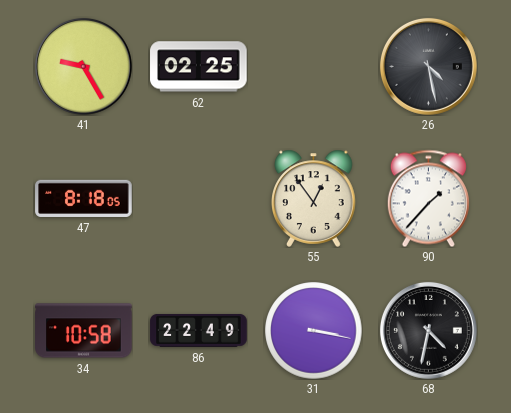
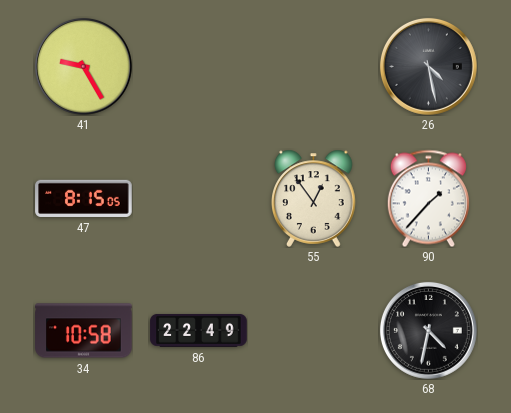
62: 02:25 -> none
47: 8:18 -> 8:15
31: 3:17 -> none
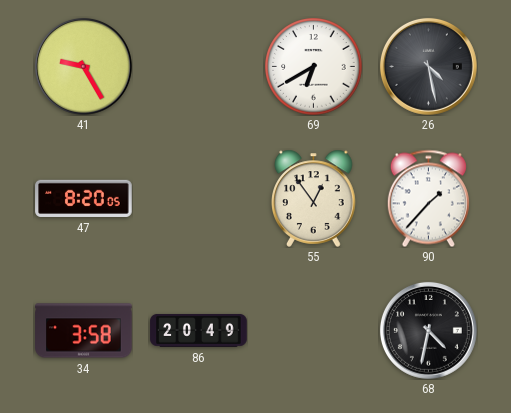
69: none -> 6:40
47: 8:15 -> 8:20
34: 10:58 -> 3:58
86: 22:49 -> 20:49
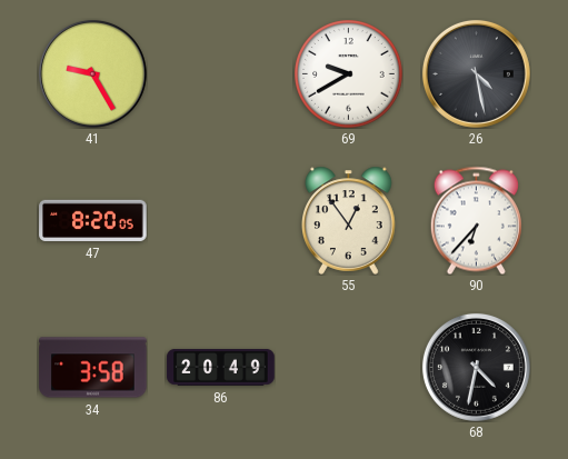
69: 6:40 -> 9:40
90: 1:37 -> 6:37
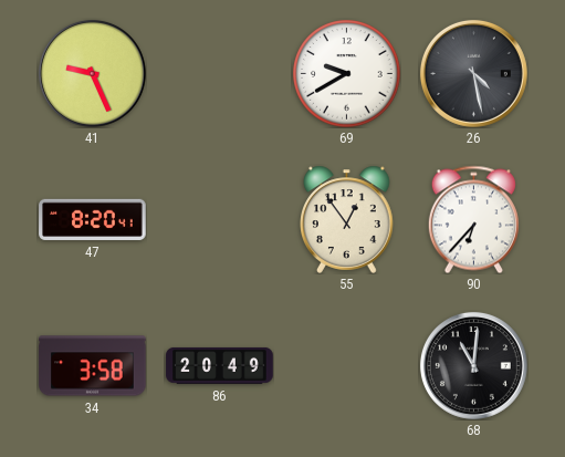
41: 9:25 -> 9:26
47: 8:20:05 -> 8:20:41
68: 4:32 -> 11:01
